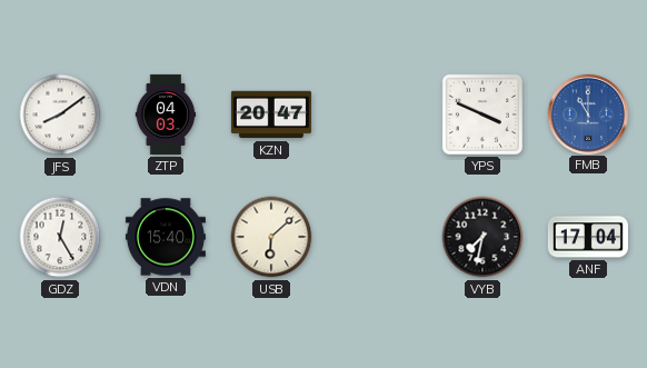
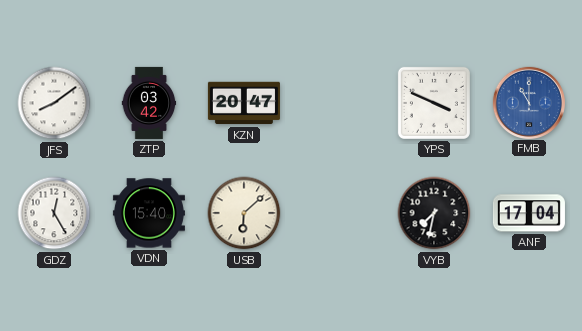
ZTP: 04:03 -> 03:42
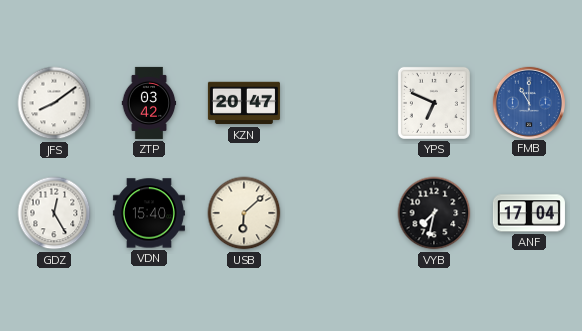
YPS: 3:49 -> 6:49
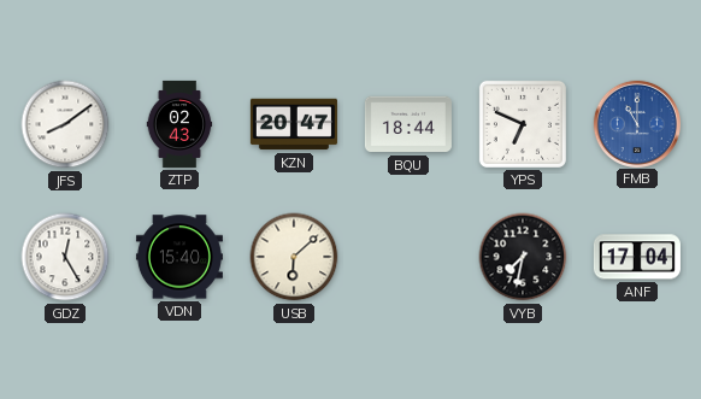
ZTP: 03:42 -> 02:43
BQU: none -> 18:44
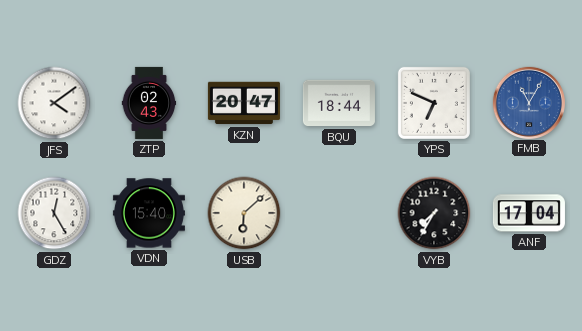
JFS: 8:09 -> 4:09
FMB: 11:00 -> 11:05
VYB: 7:32 -> 7:35
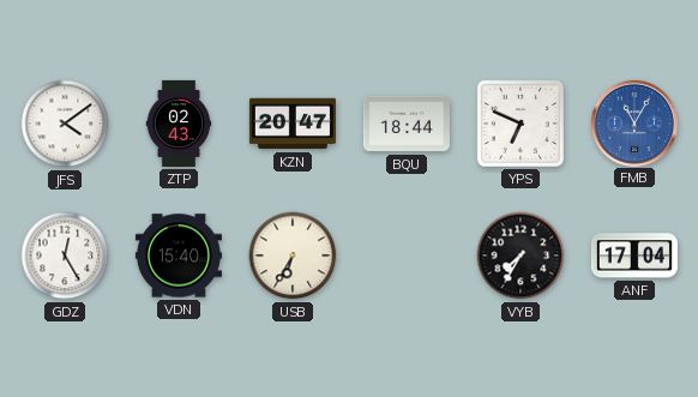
USB: 6:08 -> 6:35
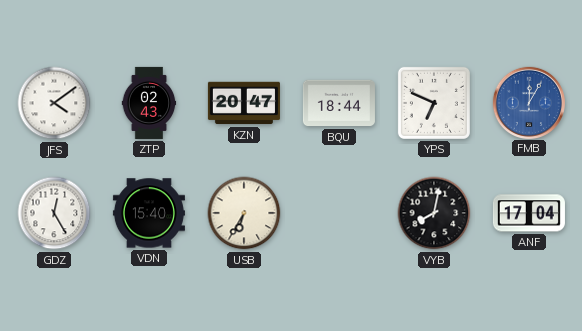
FMB: 11:05 -> 12:05
VYB: 7:35 -> 8:02
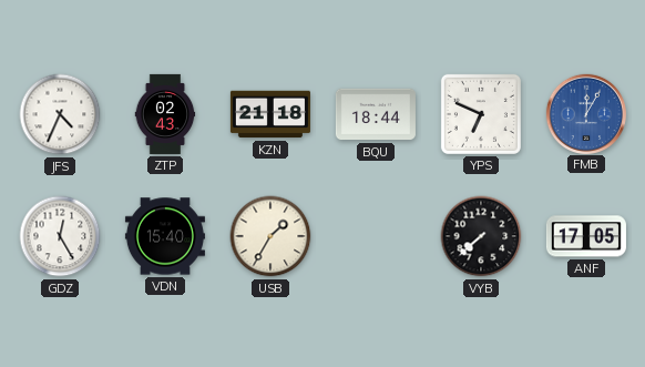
JFS: 4:09 -> 4:34
KZN: 20:47 -> 21:18
USB: 6:35 -> 1:35
VYB: 8:02 -> 7:38
ANF: 17:04 -> 17:05
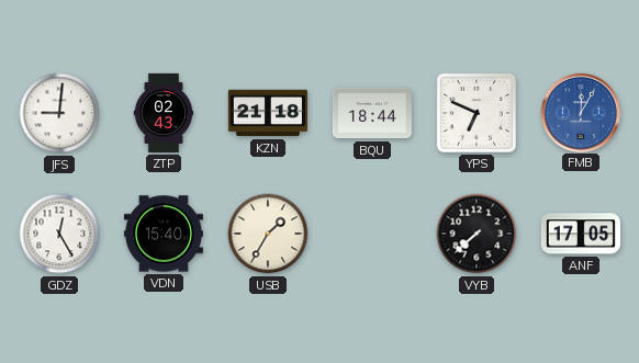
JFS: 4:34 -> 9:01
